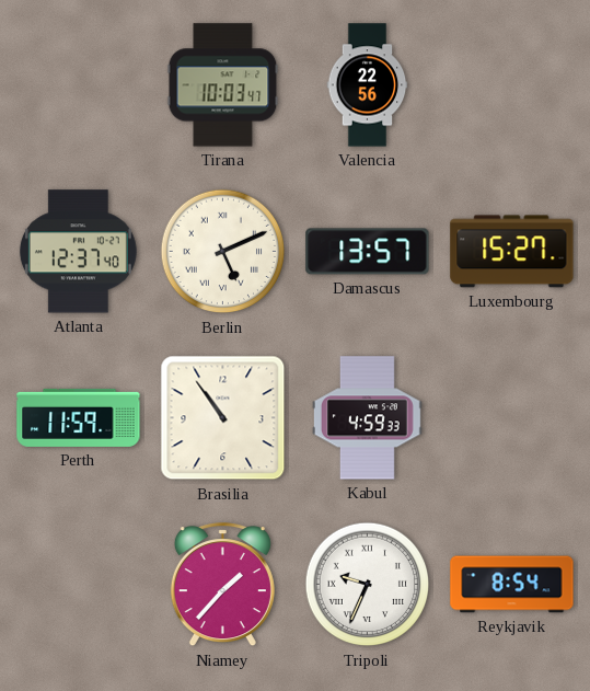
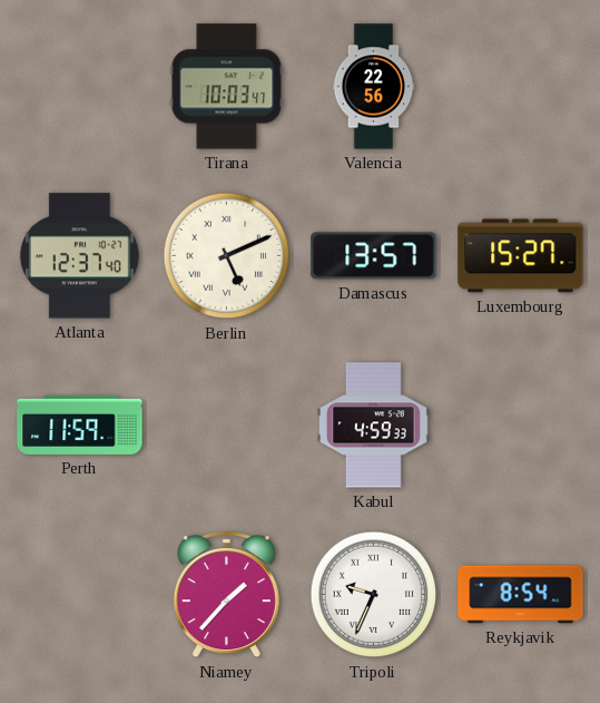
Brasilia: 10:54 -> none
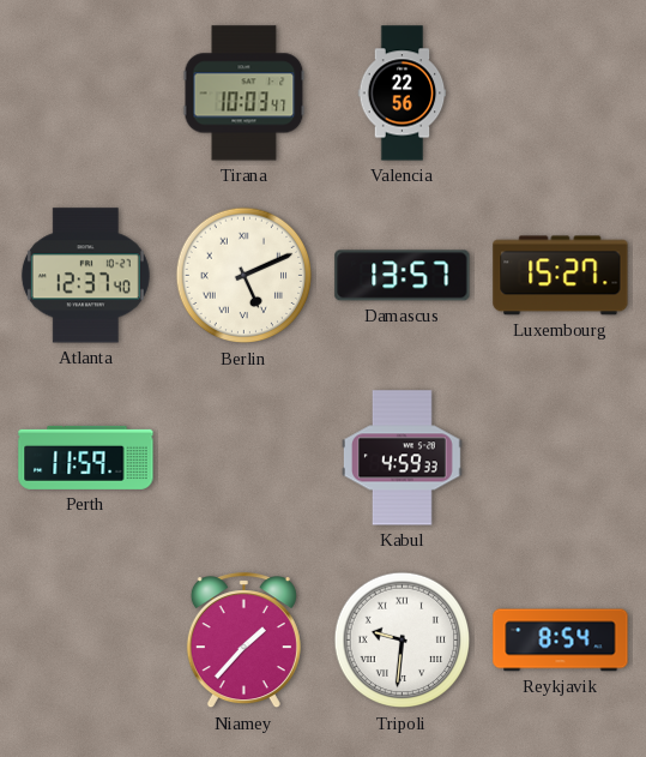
Tripoli: 9:34 -> 9:31
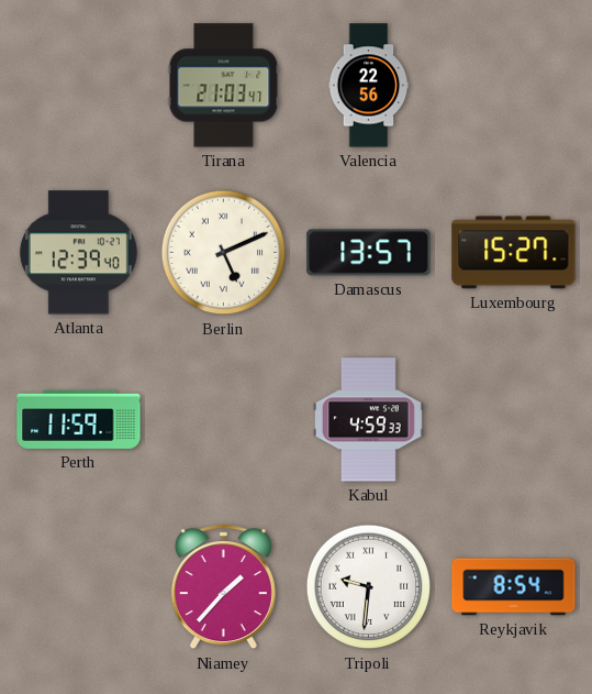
Tirana: 10:03 -> 21:03
Atlanta: 12:37 -> 12:39
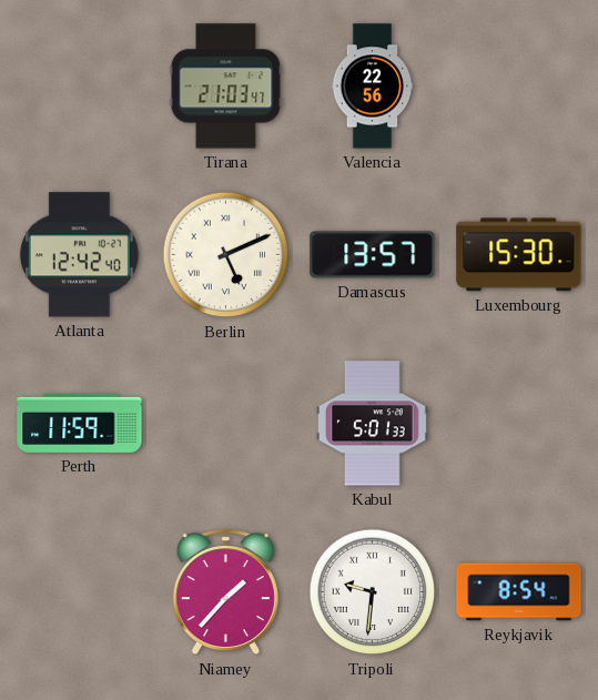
Atlanta: 12:39 -> 12:42
Luxembourg: 15:27 -> 15:30
Kabul: 4:59 -> 5:01
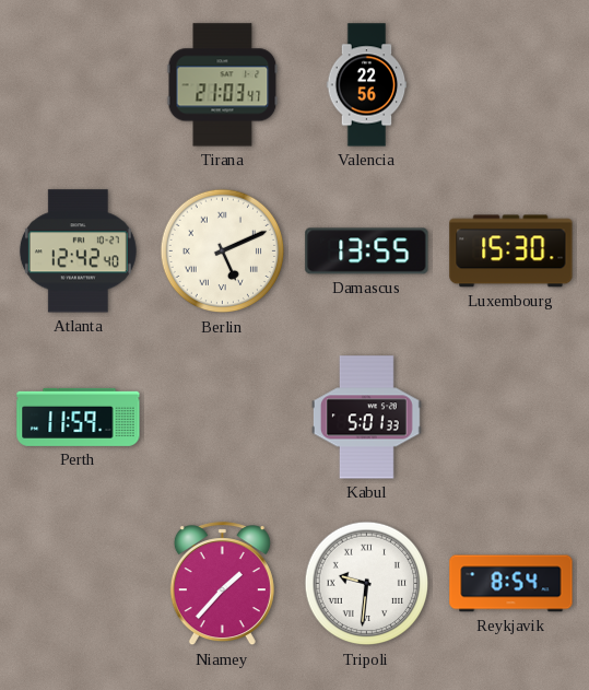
Damascus: 13:57 -> 13:55
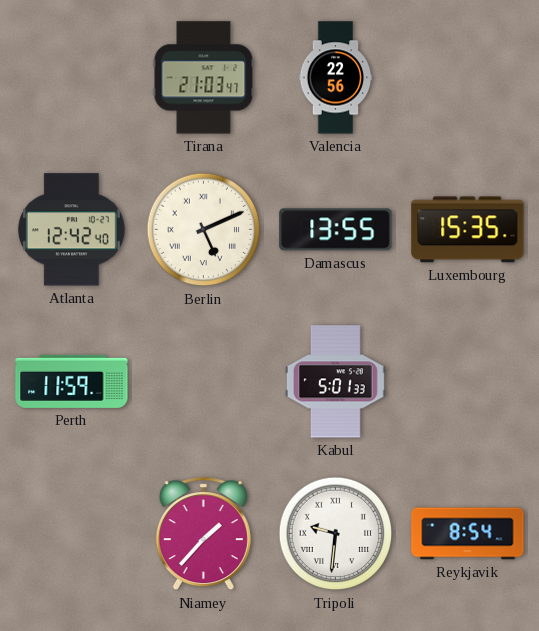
Luxembourg: 15:30 -> 15:35
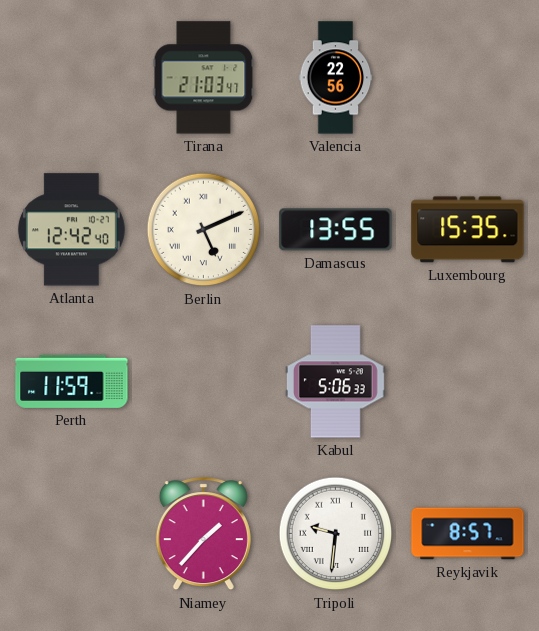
Kabul: 5:01 -> 5:06
Reykjavik: 8:54 -> 8:57
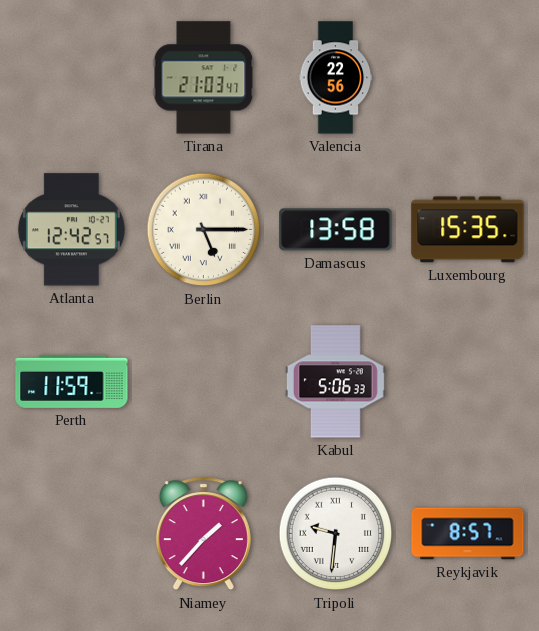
Atlanta: 12:42:40 -> 12:42:57
Berlin: 5:11 -> 5:15
Damascus: 13:55 -> 13:58
